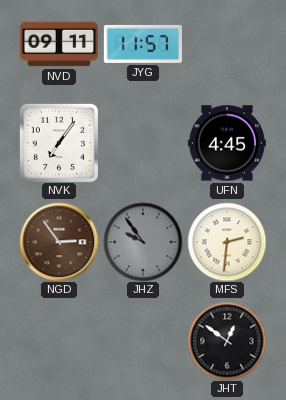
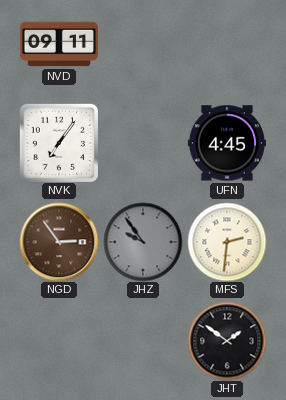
JYG: 11:57 -> none
JHT: 12:51 -> 1:51
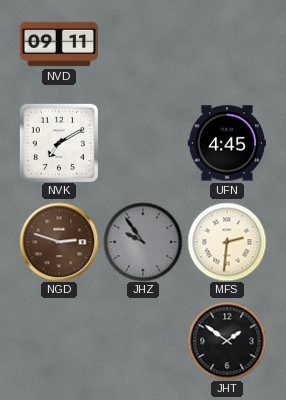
NVK: 7:06 -> 7:10
NGD: 2:54 -> 2:48
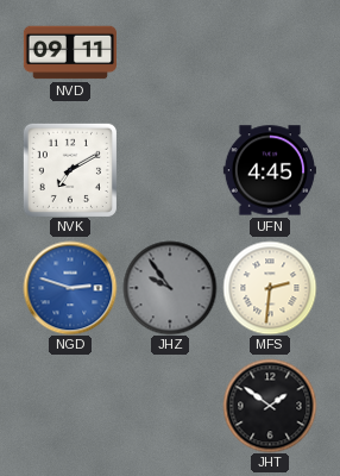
NGD dial: brown -> blue
